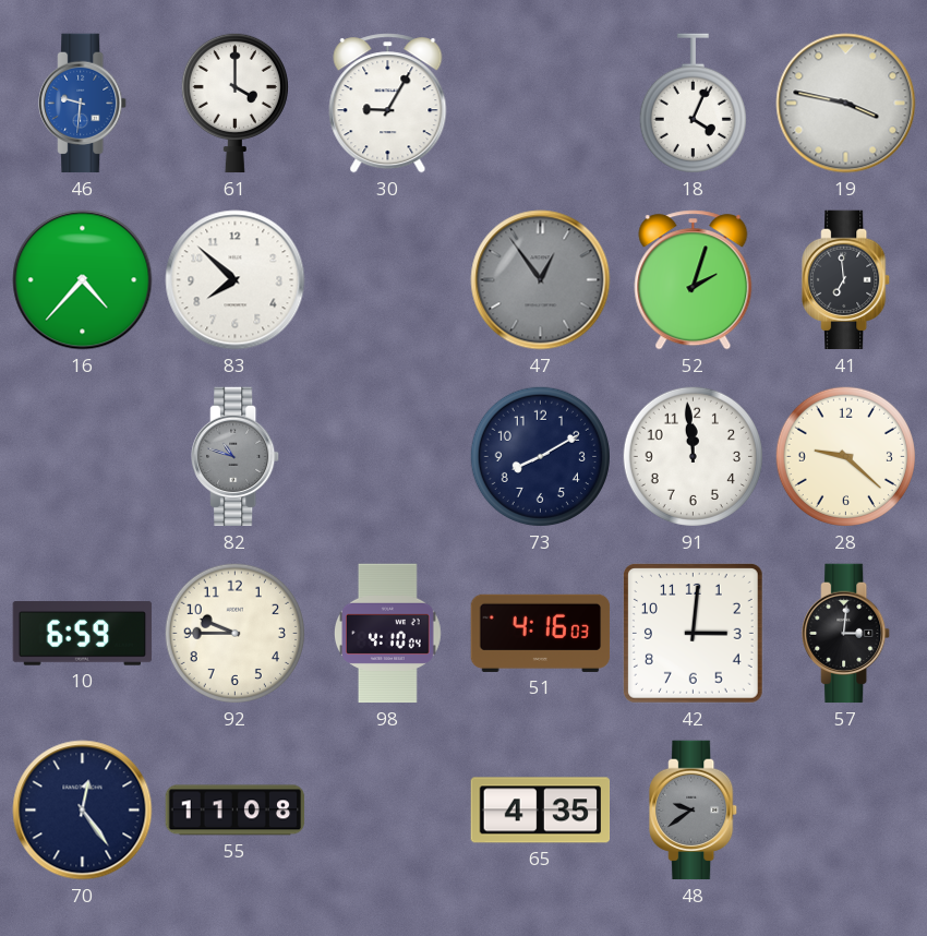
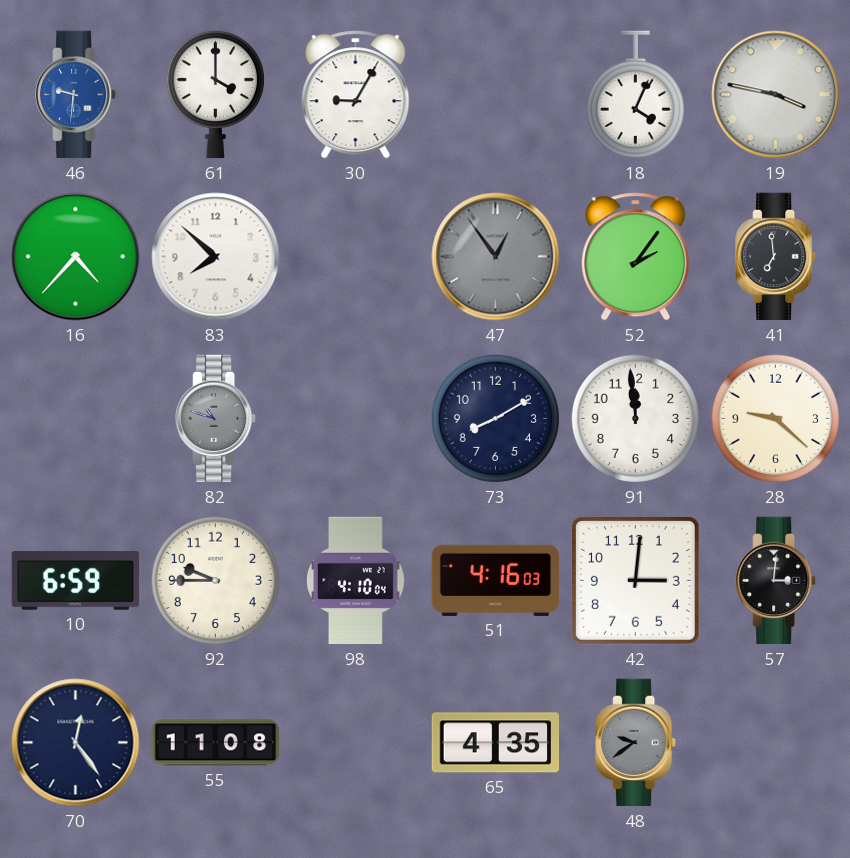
52: 2:03 -> 2:06
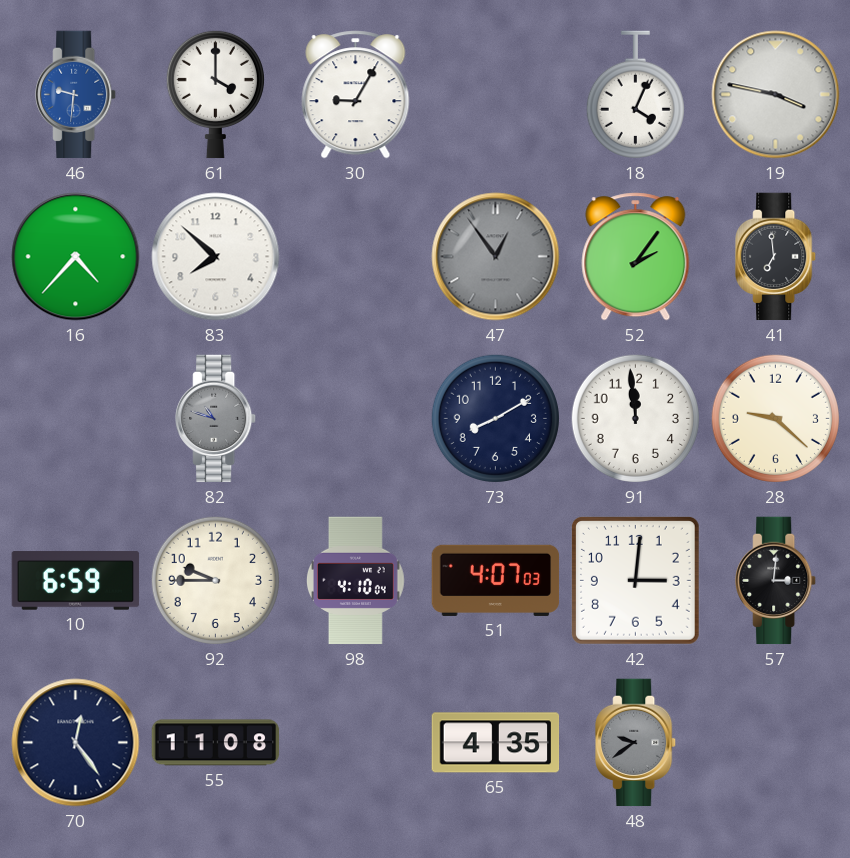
51: 4:16 -> 4:07
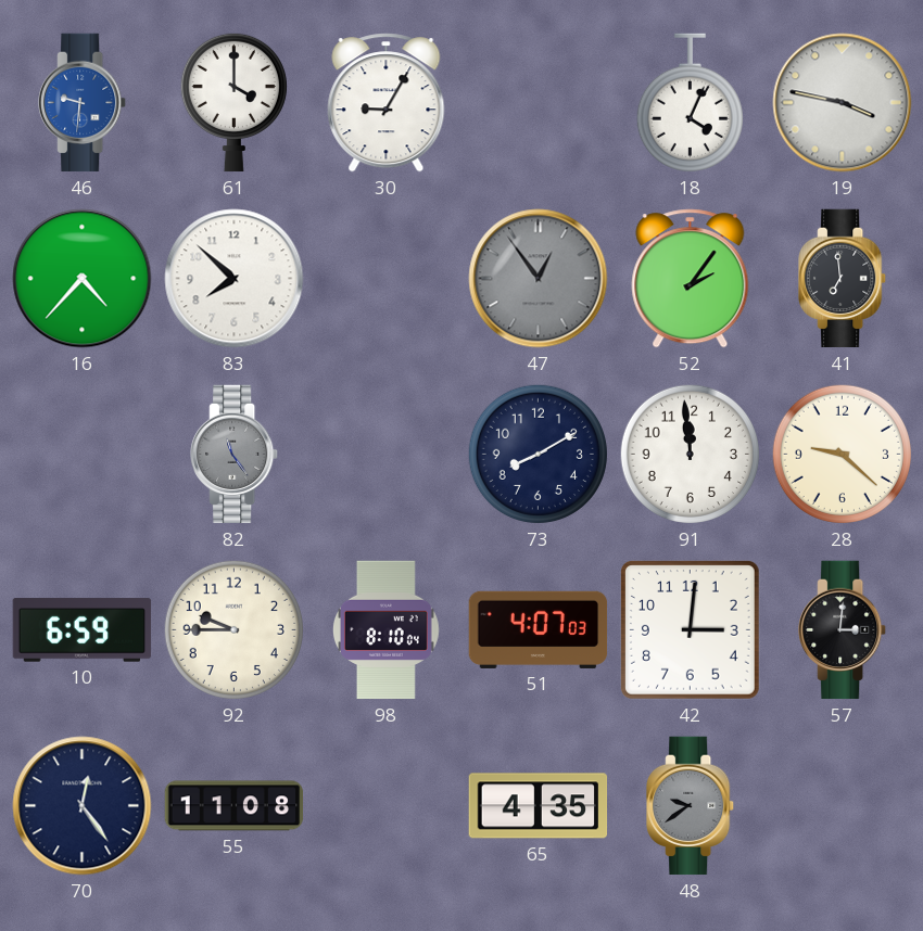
82: 10:48 -> 11:24
98: 4:10 -> 8:10
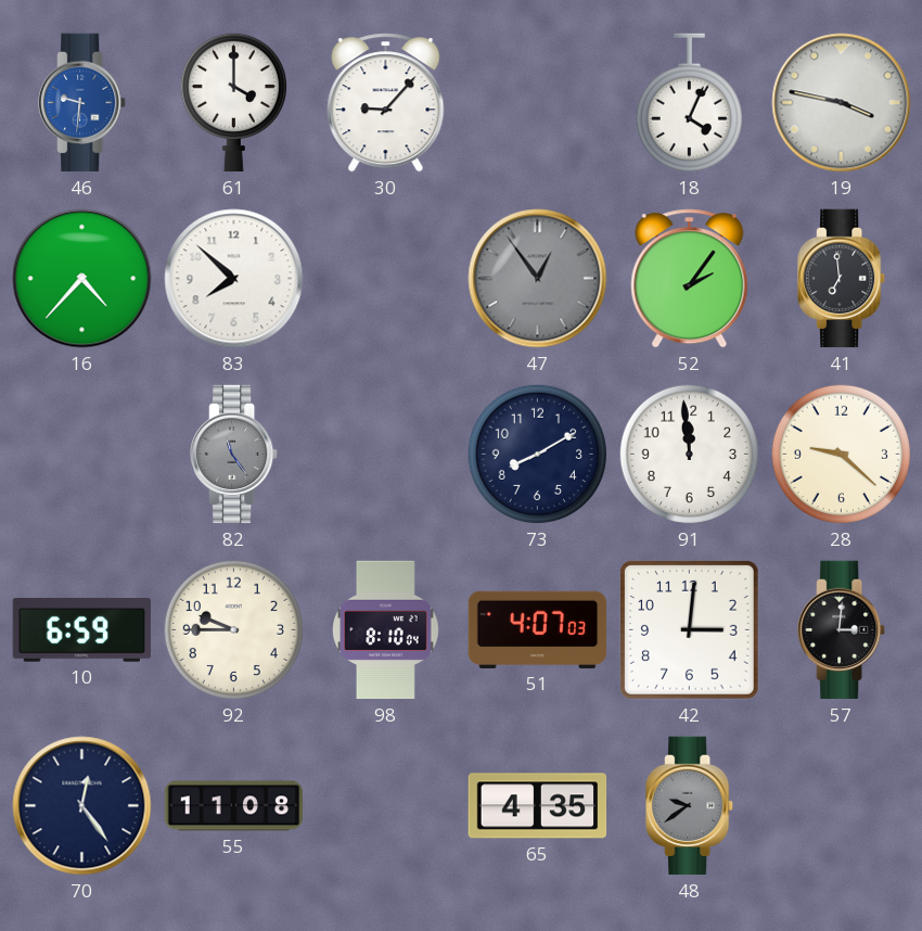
30: 9:05 -> 9:07
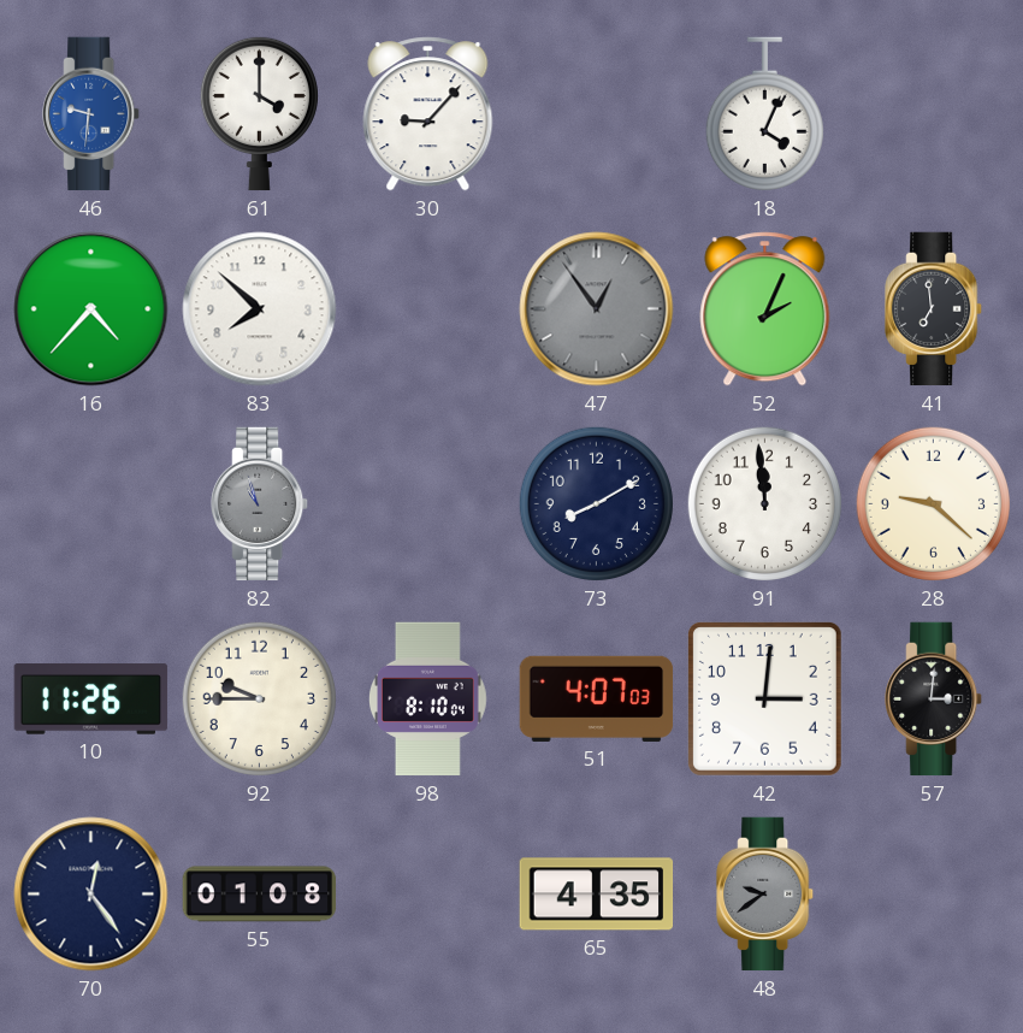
19: 3:47 -> none
52: 2:06 -> 2:04
82: 11:24 -> 10:57
10: 6:59 -> 11:26
55: 11:08 -> 01:08
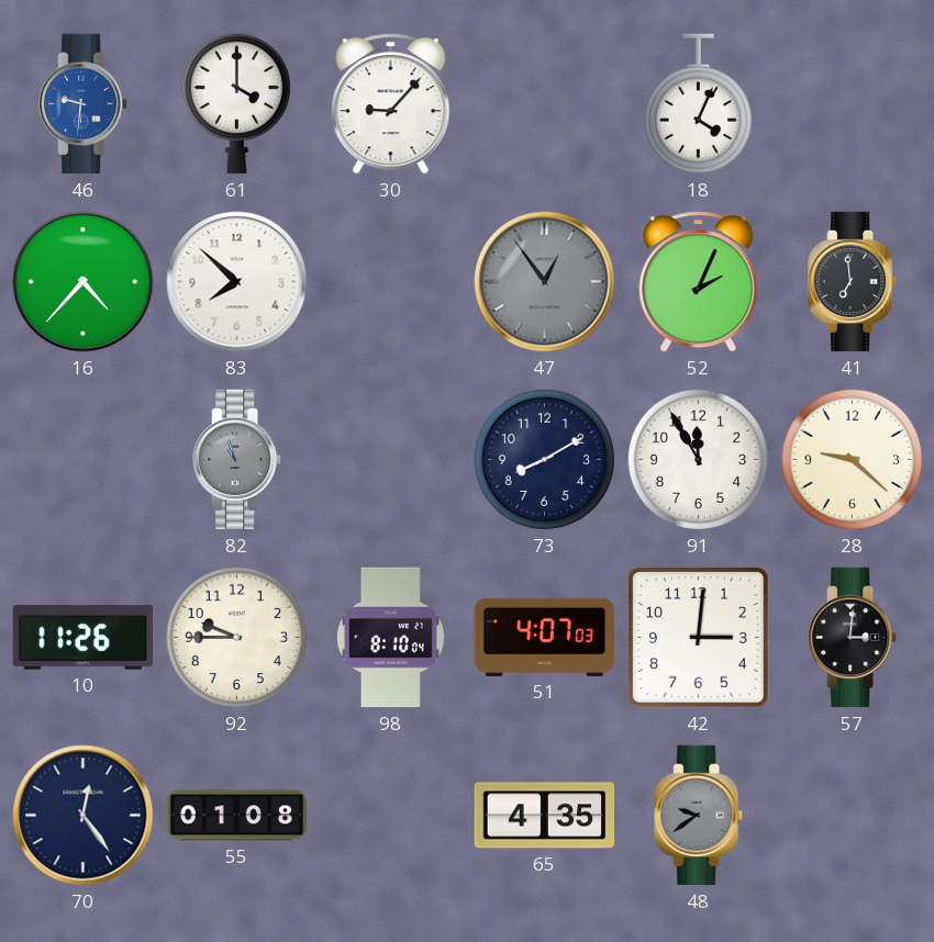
91: 11:59 -> 11:55
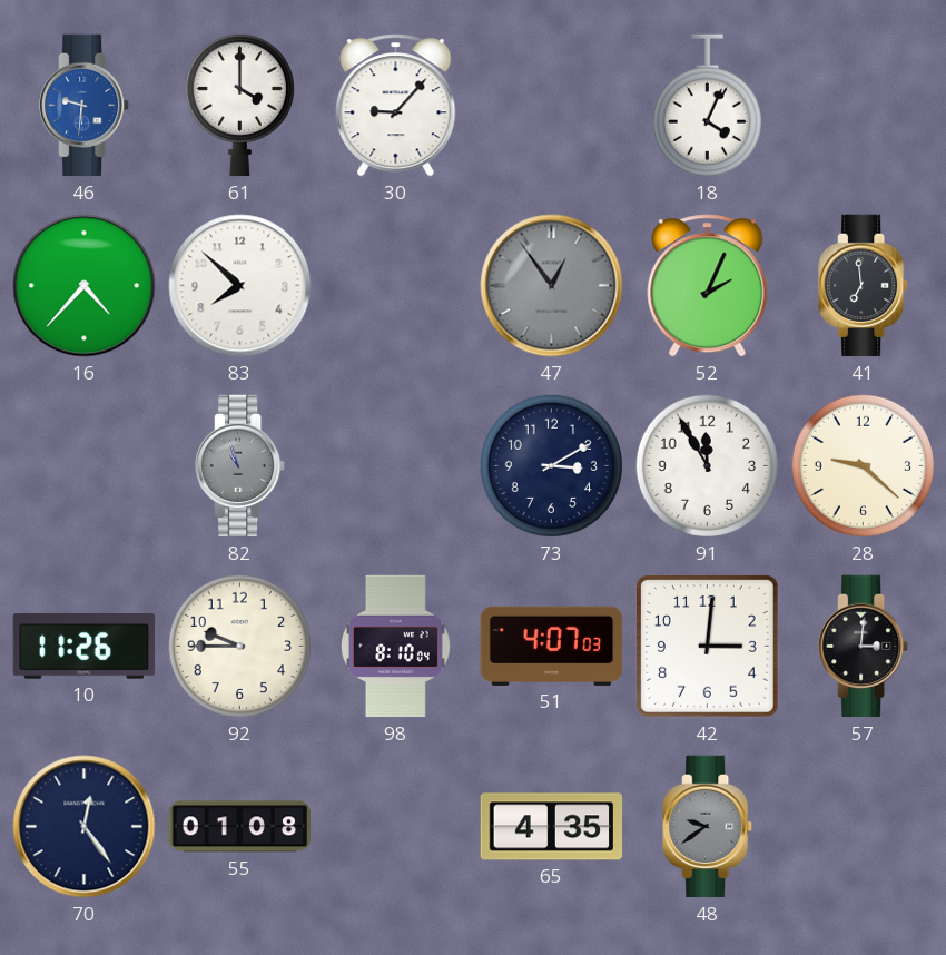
73: 8:10 -> 3:10
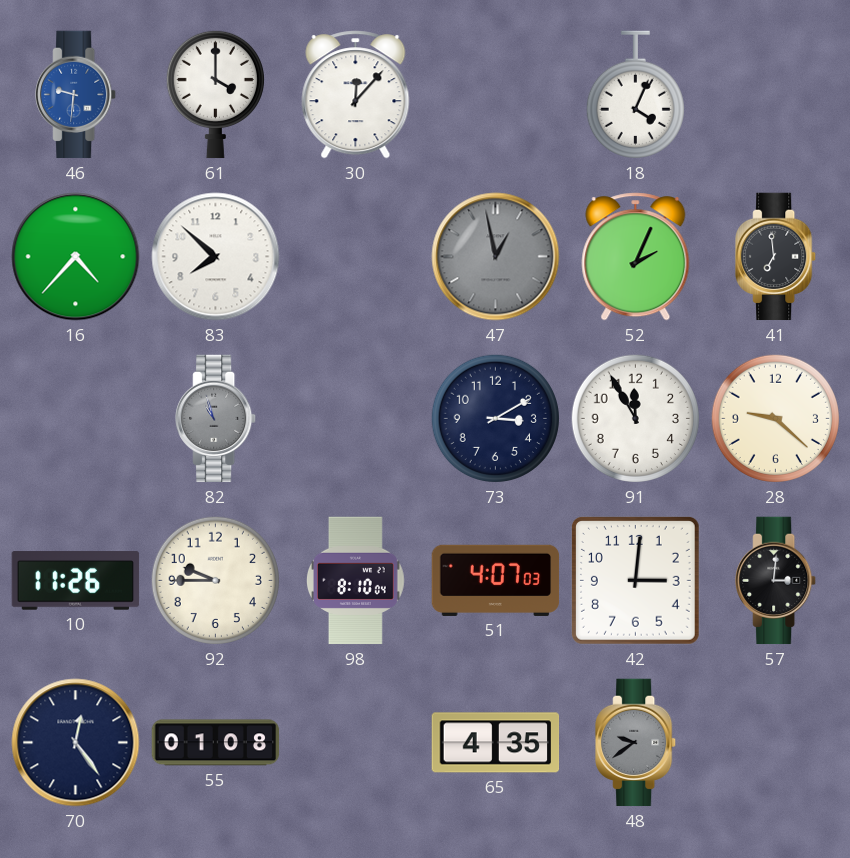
30: 9:07 -> 12:07
47: 12:54 -> 12:58
